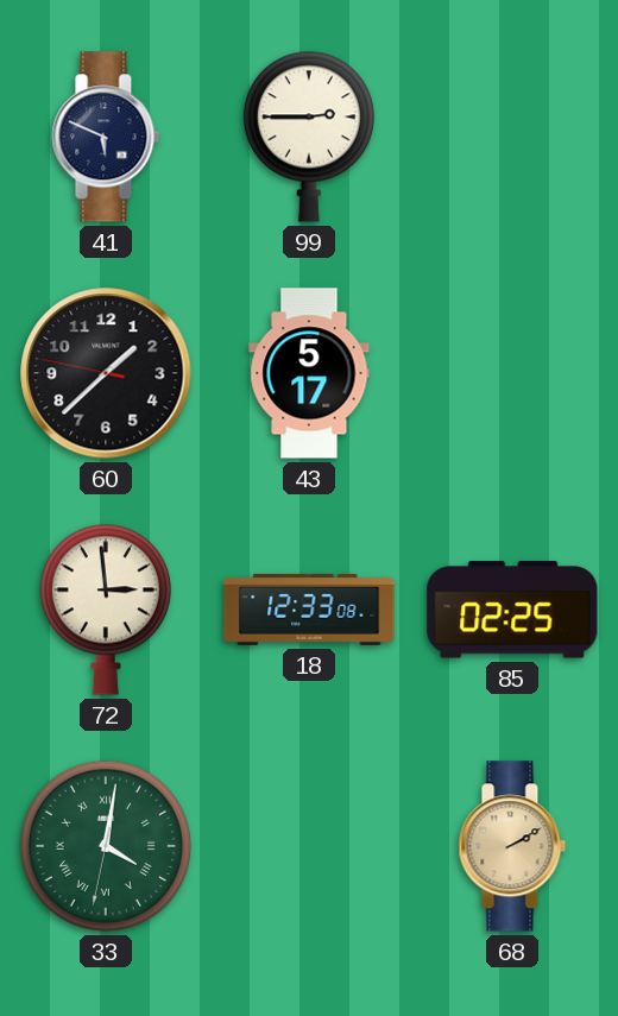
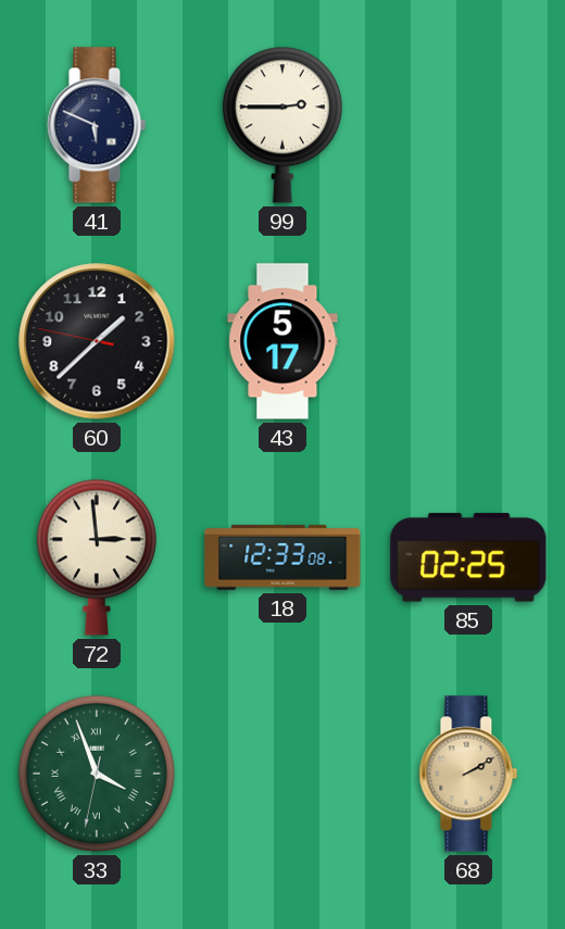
33: 4:01 -> 3:56
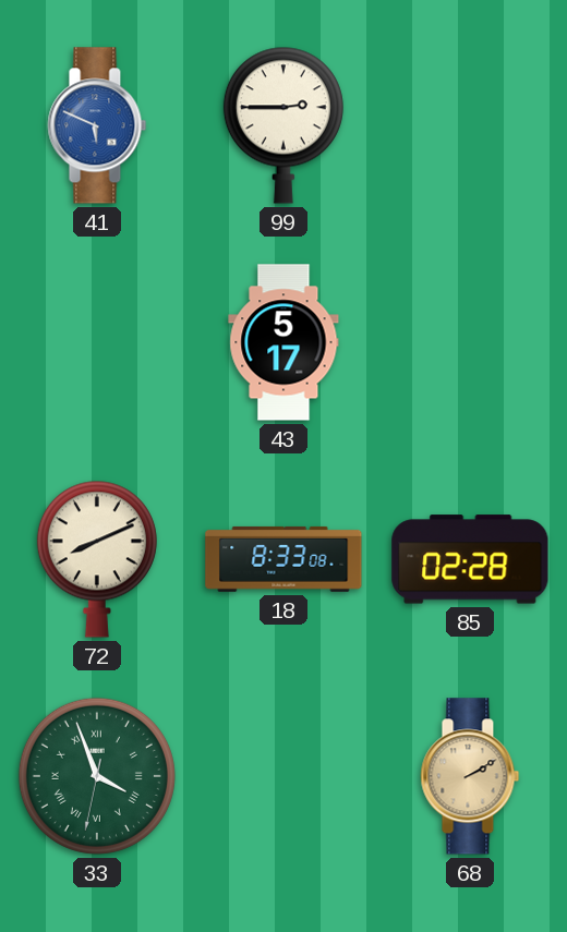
41 dial: navy -> blue
60: 1:37 -> none
72: 2:59 -> 8:11
18: 12:33 -> 8:33
85: 02:25 -> 02:28
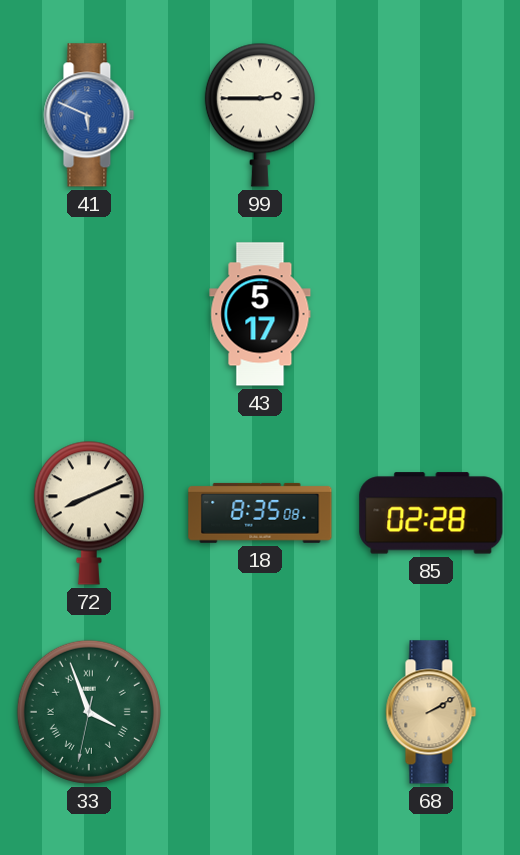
18: 8:33 -> 8:35
